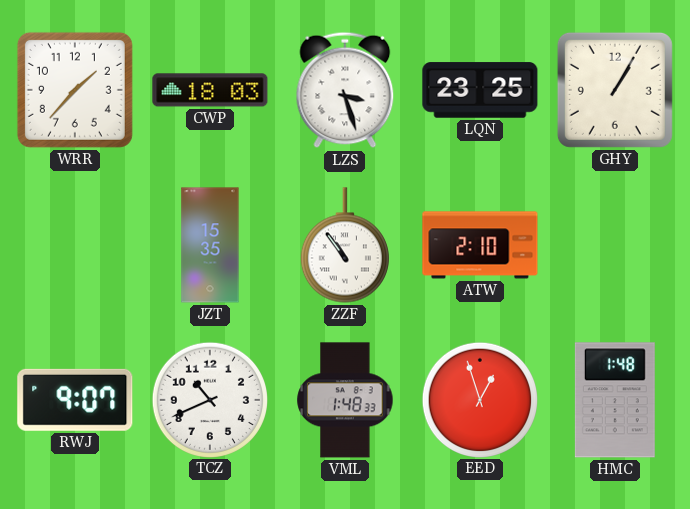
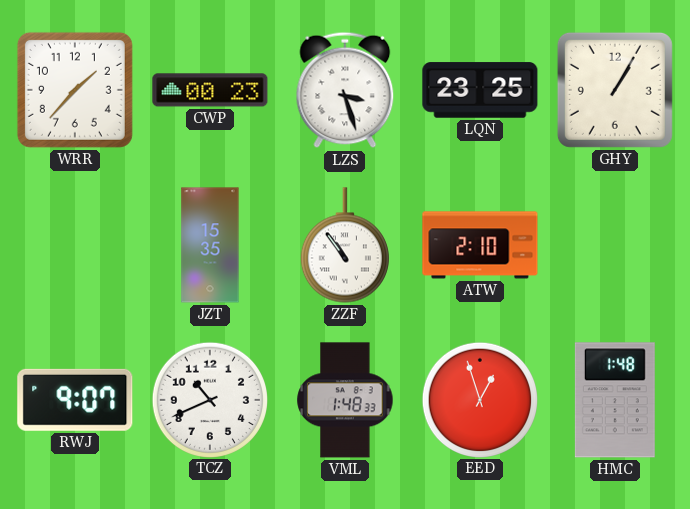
CWP: 18:03 -> 00:23
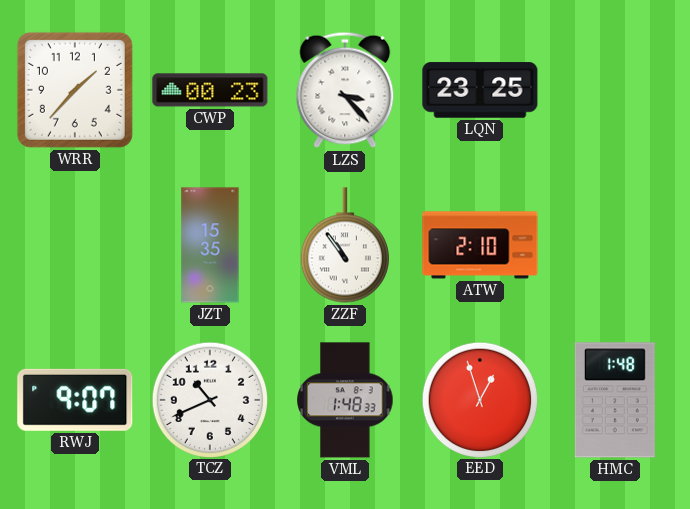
LZS: 3:27 -> 3:23
GHY: 1:05 -> none
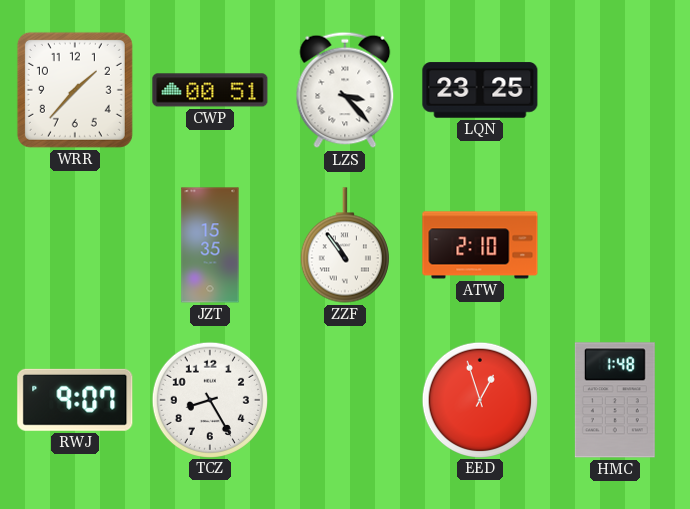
CWP: 00:23 -> 00:51
TCZ: 10:41 -> 8:25
VML: 1:48 -> none
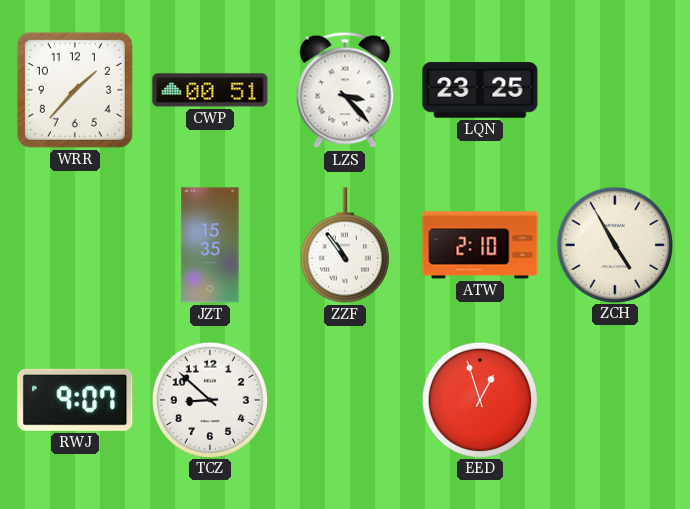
ZCH: none -> 4:55
TCZ: 8:25 -> 8:52
HMC: 1:48 -> none
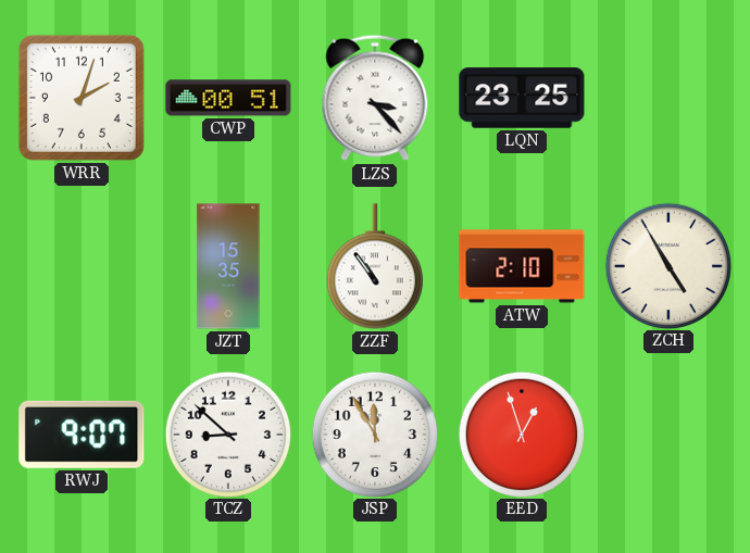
WRR: 1:37 -> 2:03
JSP: none -> 11:55
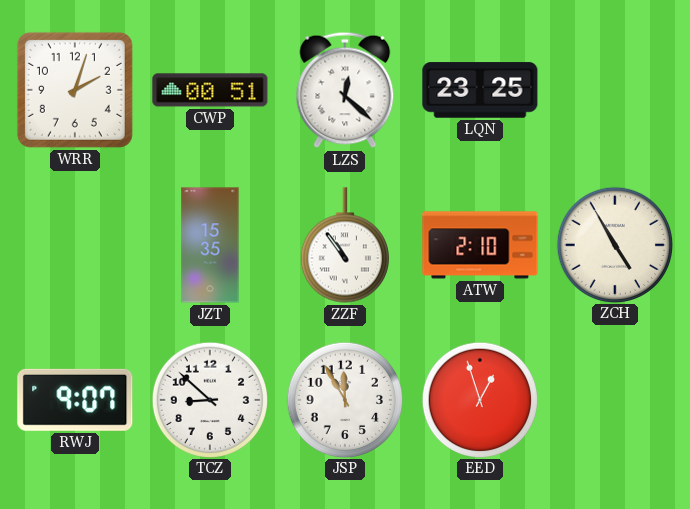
LZS: 3:23 -> 12:22
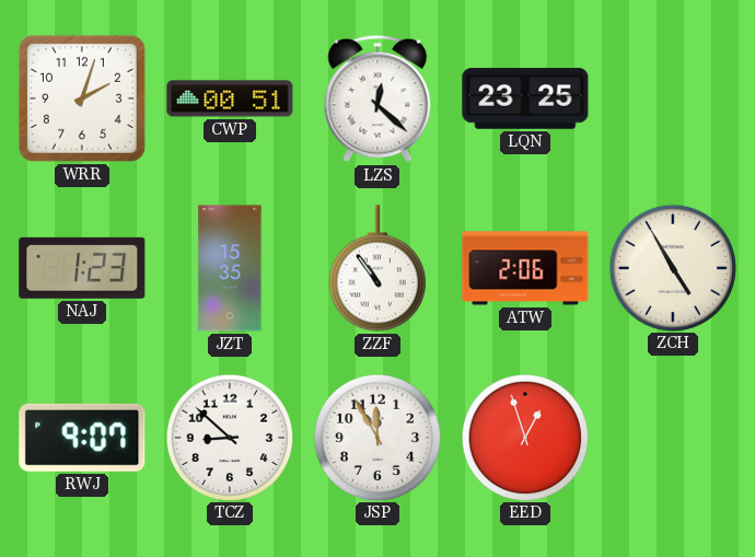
NAJ: none -> 1:23
ATW: 2:10 -> 2:06
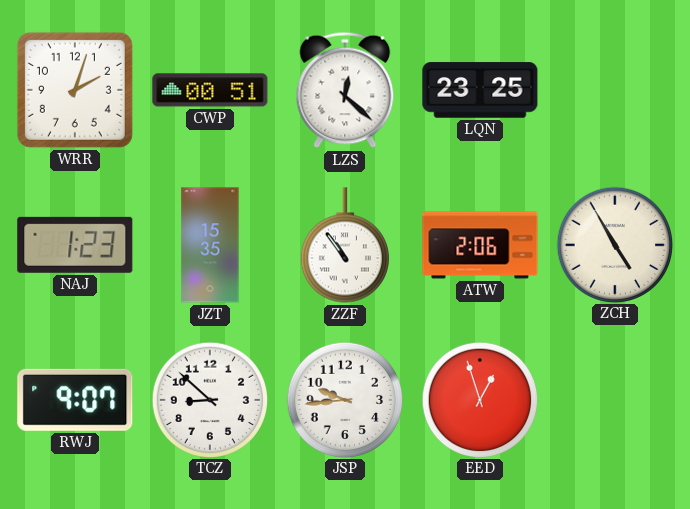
JSP: 11:55 -> 9:44
